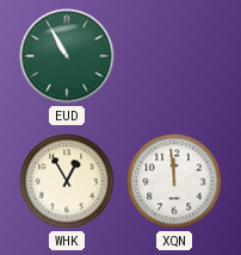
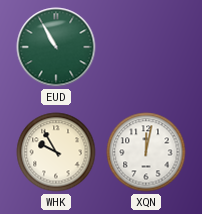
WHK: 12:55 -> 9:55
XQN: 11:59 -> 12:02
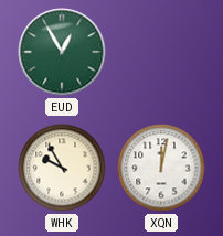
EUD: 10:55 -> 12:55
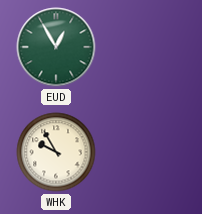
XQN: 12:02 -> none
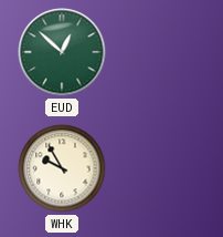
EUD: 12:55 -> 12:52
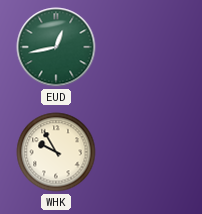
EUD: 12:52 -> 12:43
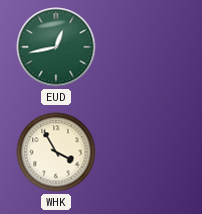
WHK: 9:55 -> 3:55
